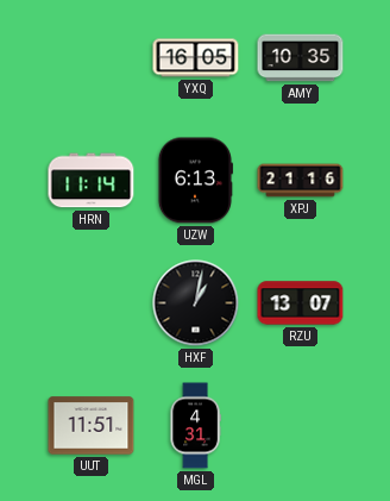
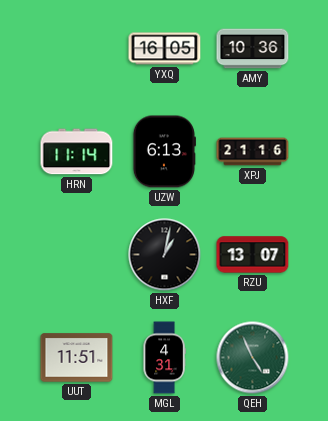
AMY: 10:35 -> 10:36
QEH: none -> 4:56
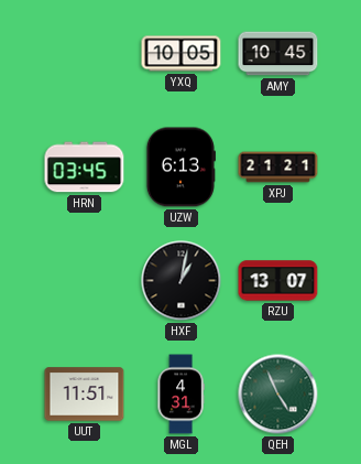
YXQ: 16:05 -> 10:05
AMY: 10:36 -> 10:45
HRN: 11:14 -> 03:45
XPJ: 21:16 -> 21:21
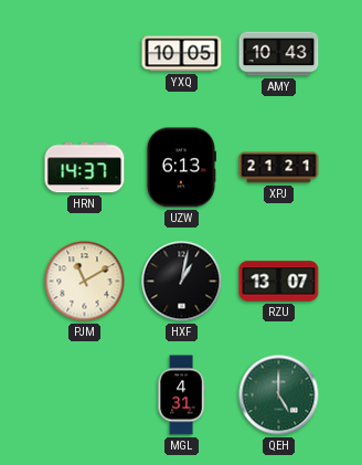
AMY: 10:45 -> 10:43
HRN: 03:45 -> 14:37
PJM: none -> 11:10
UUT: 11:51 -> none
QEH: 4:56 -> 5:00
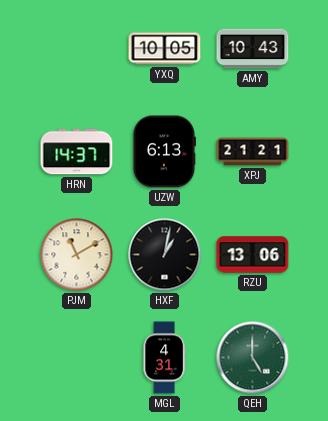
RZU: 13:07 -> 13:06
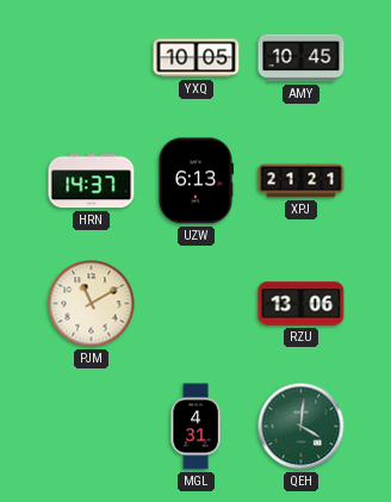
AMY: 10:43 -> 10:45
HXF: 1:02 -> none
QEH: 5:00 -> 4:01
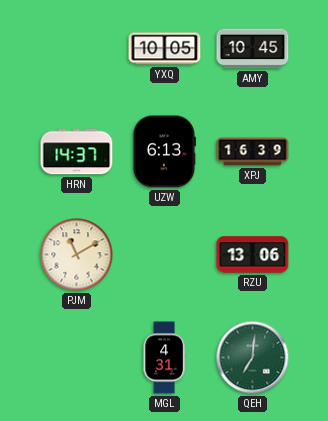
XPJ: 21:21 -> 16:39
QEH: 4:01 -> 7:01
